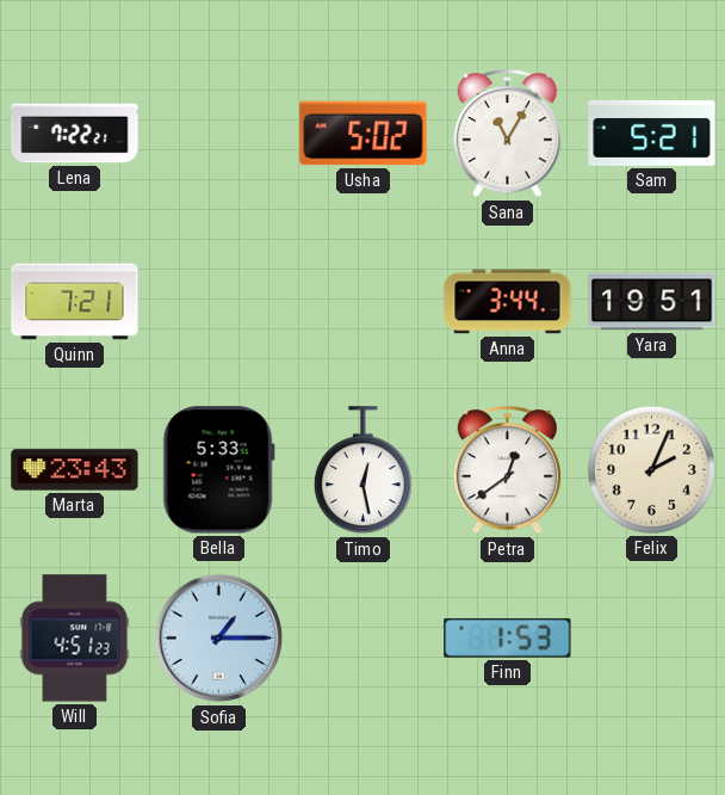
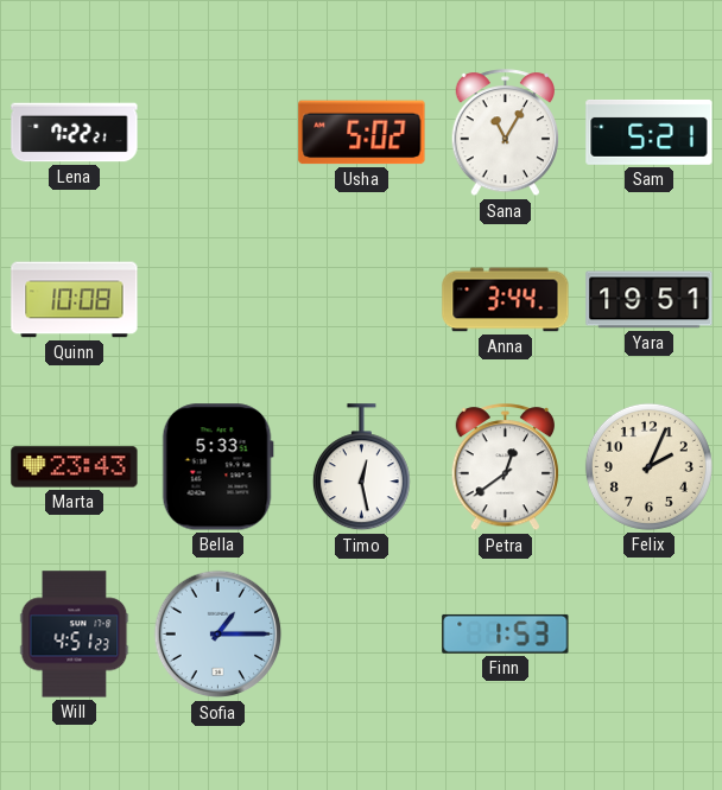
Quinn: 7:21 -> 10:08
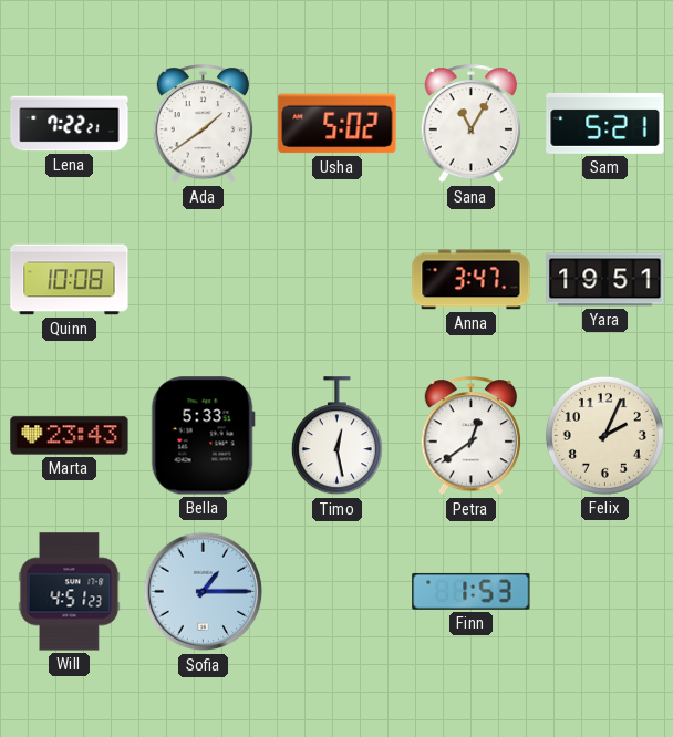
Ada: none -> 1:39
Anna: 3:44 -> 3:47
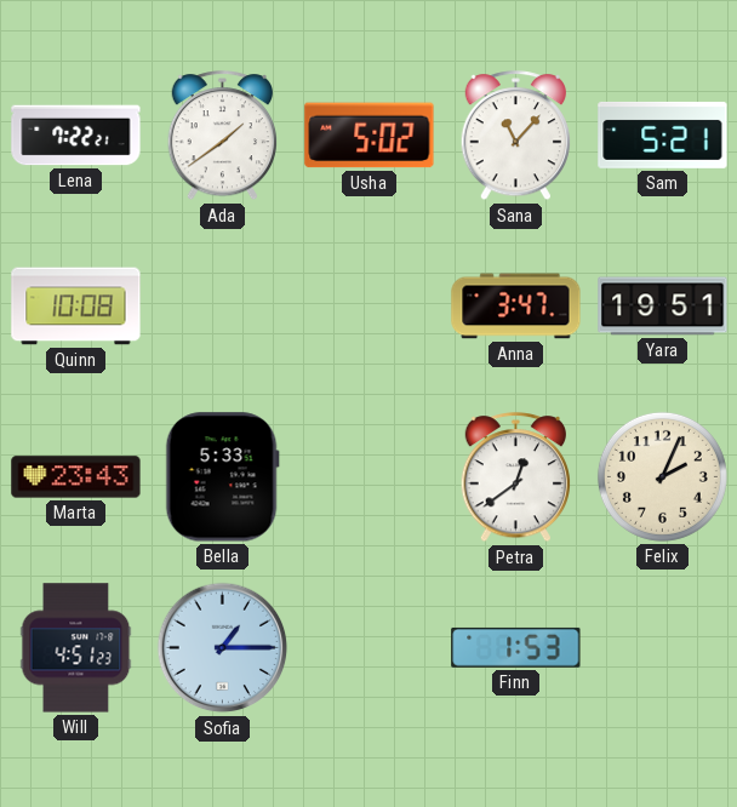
Sana: 11:05 -> 11:07
Timo: 12:28 -> none
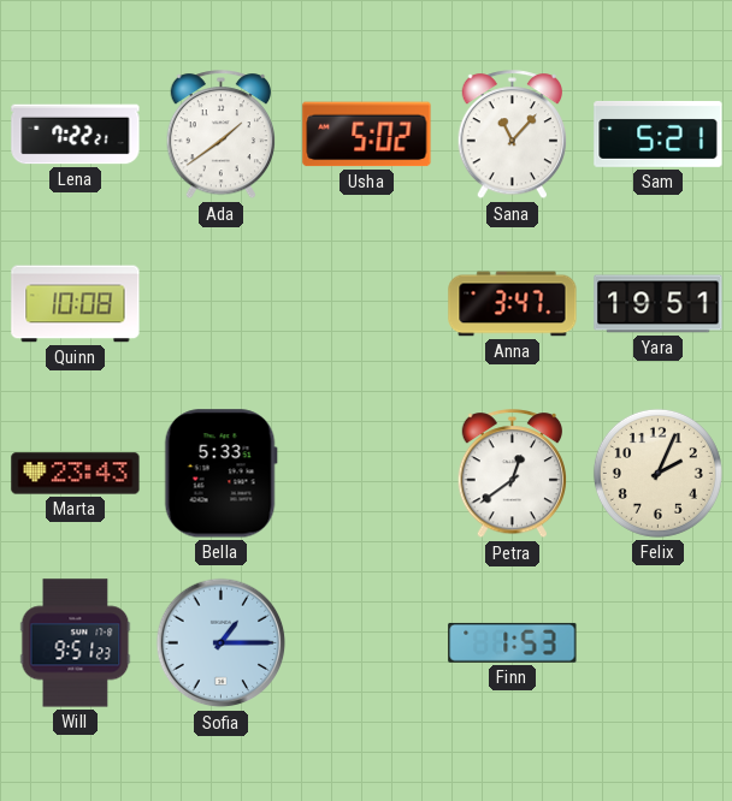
Will: 4:51 -> 9:51
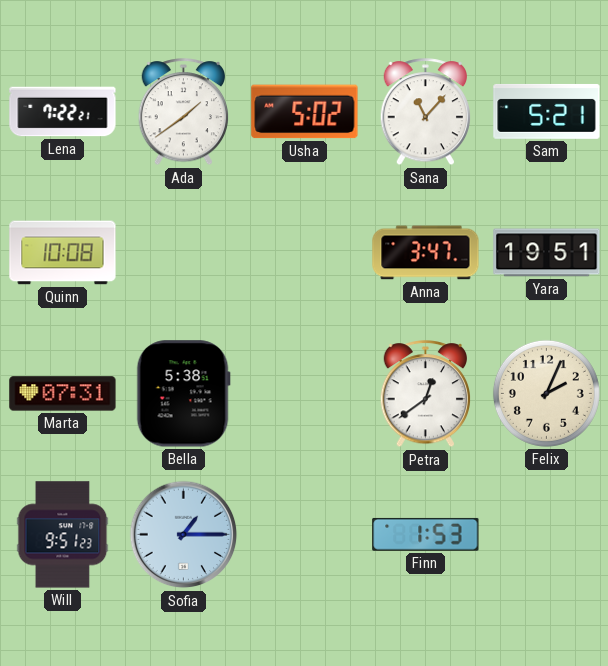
Marta: 23:43 -> 07:31
Bella: 5:33 -> 5:38
